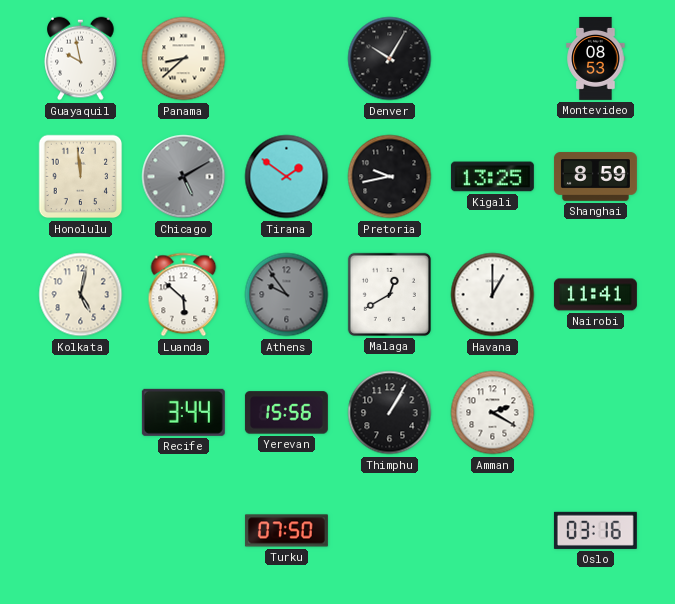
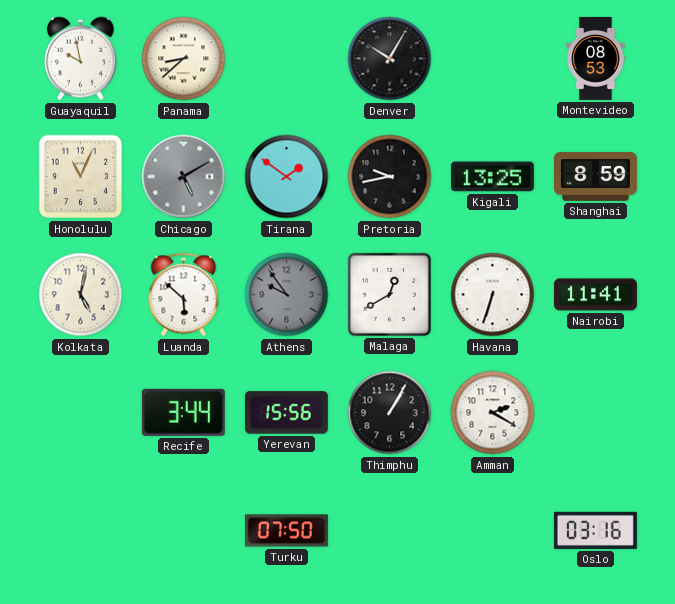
Honolulu: 11:59 -> 11:04
Havana: 1:00 -> 6:33
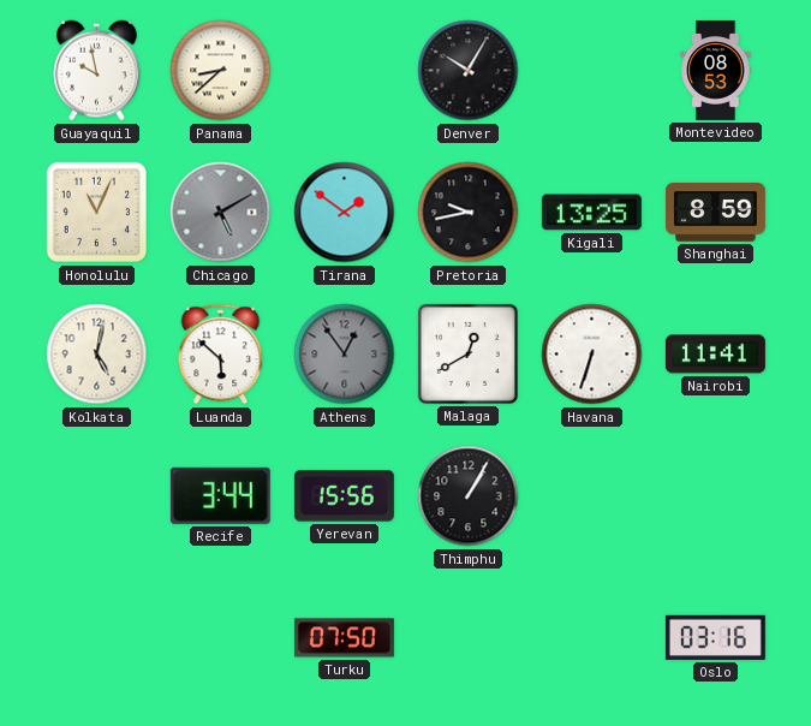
Athens: 9:54 -> 12:54
Amman: 2:20 -> none
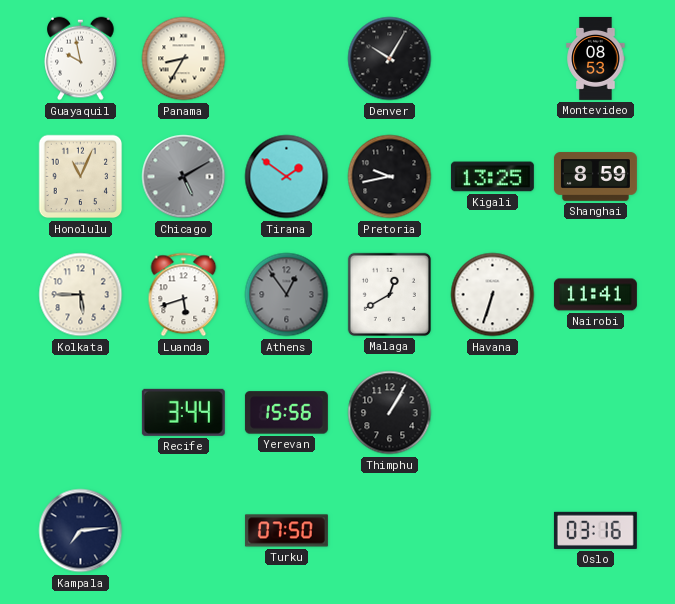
Panama: 8:38 -> 8:35
Kolkata: 5:02 -> 5:45
Luanda: 5:52 -> 5:42
Kampala: none -> 7:14
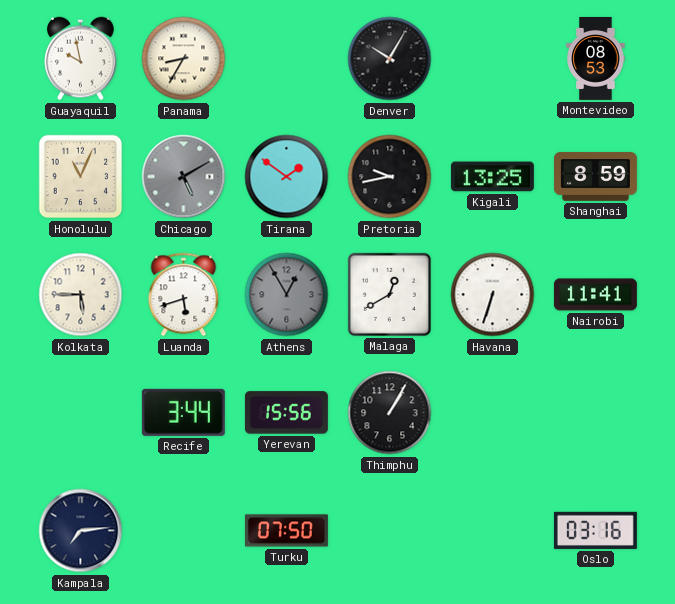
Athens: 12:54 -> 12:55
